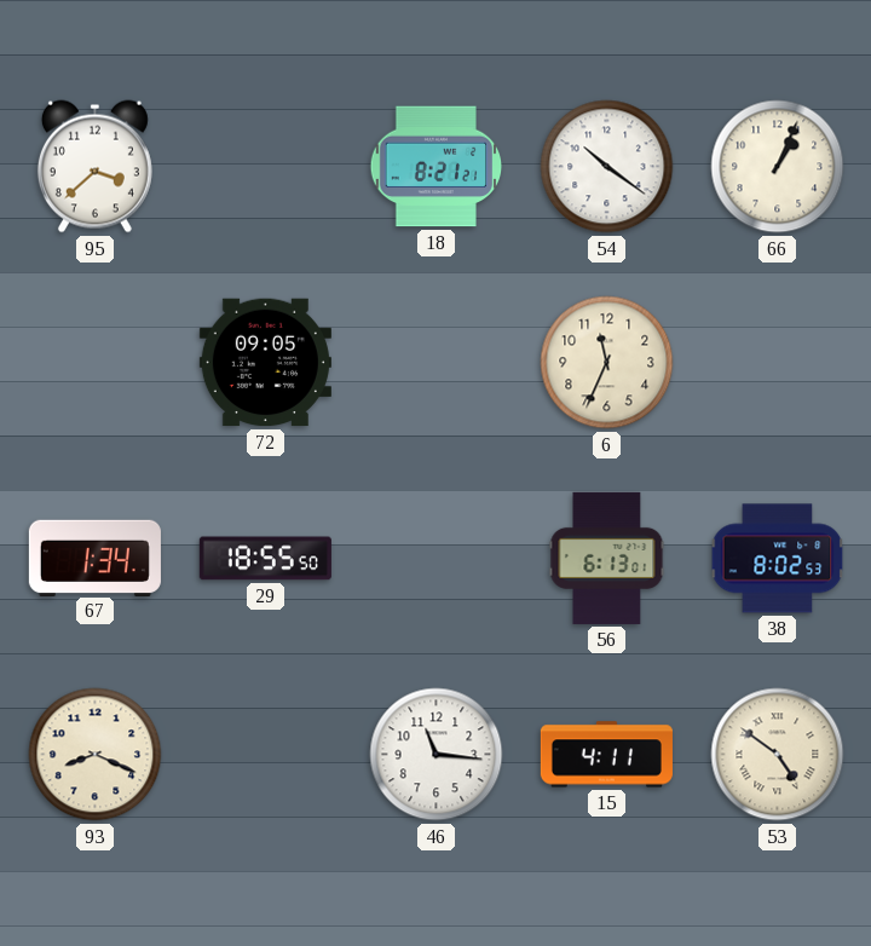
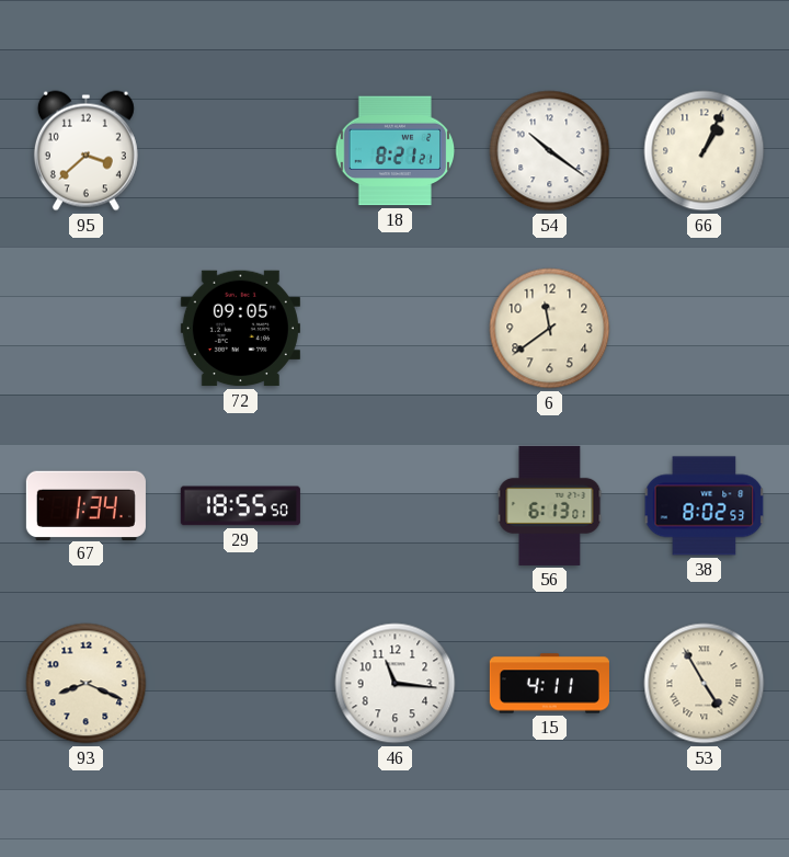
6: 11:34 -> 11:39
53: 4:51 -> 4:55
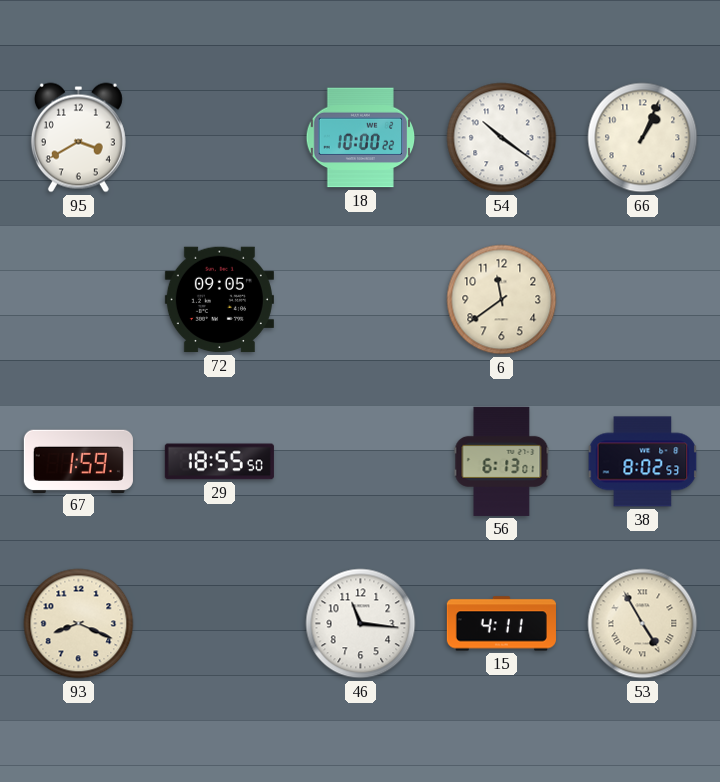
95: 3:38 -> 3:40
18: 8:21 -> 10:00
67: 1:34 -> 1:59
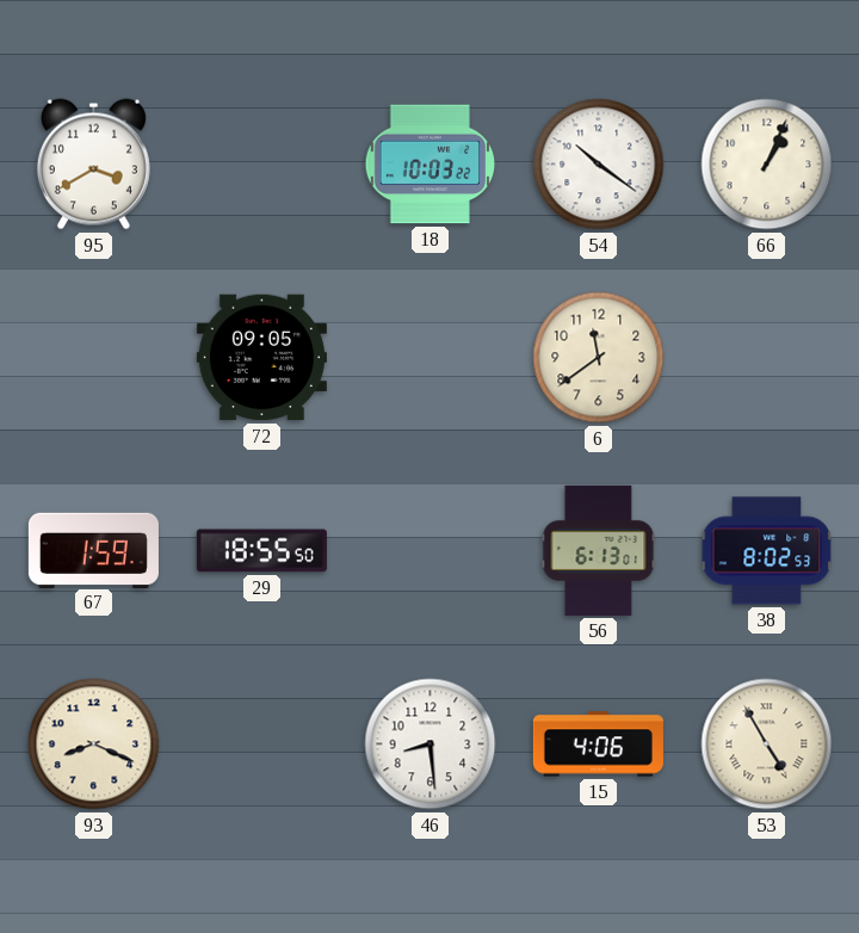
18: 10:00 -> 10:03
46: 11:16 -> 8:29
15: 4:11 -> 4:06
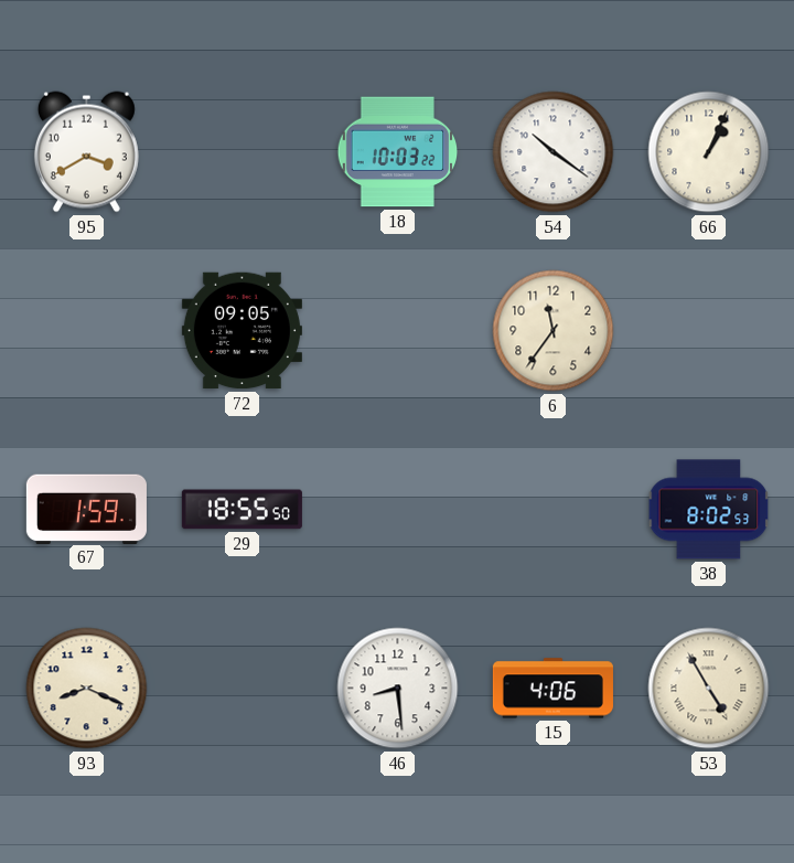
6: 11:39 -> 11:36
56: 6:13 -> none
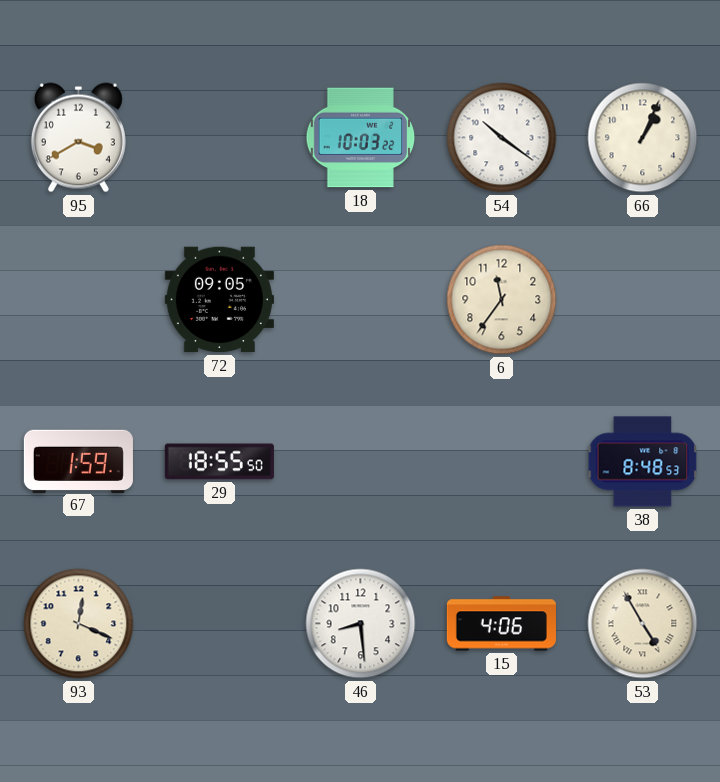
38: 8:02 -> 8:48
93: 8:19 -> 12:19
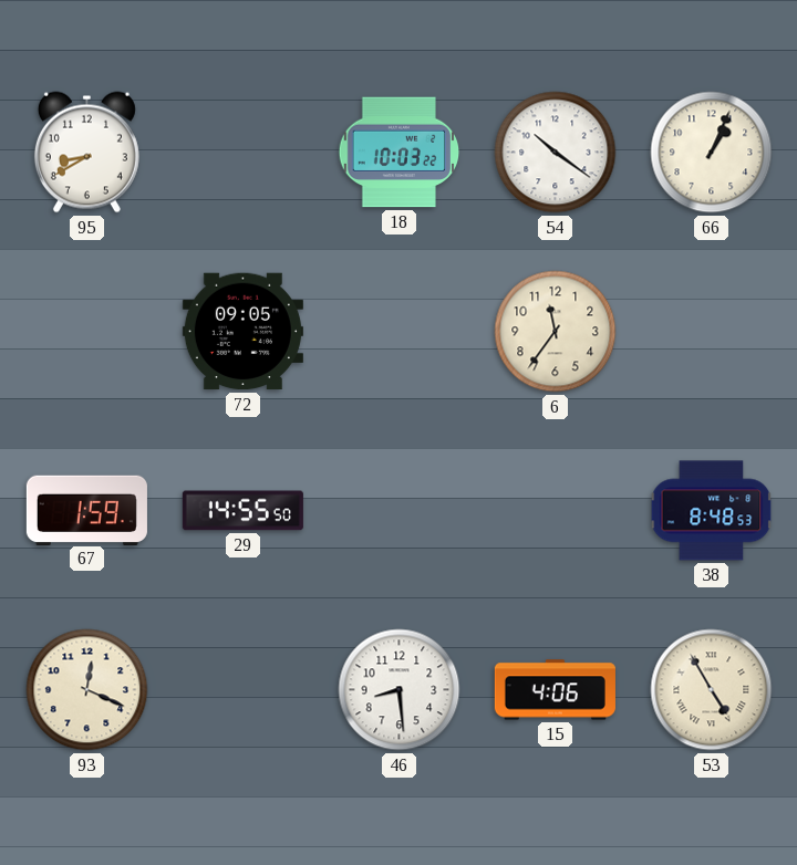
95: 3:40 -> 8:40
29: 18:55 -> 14:55
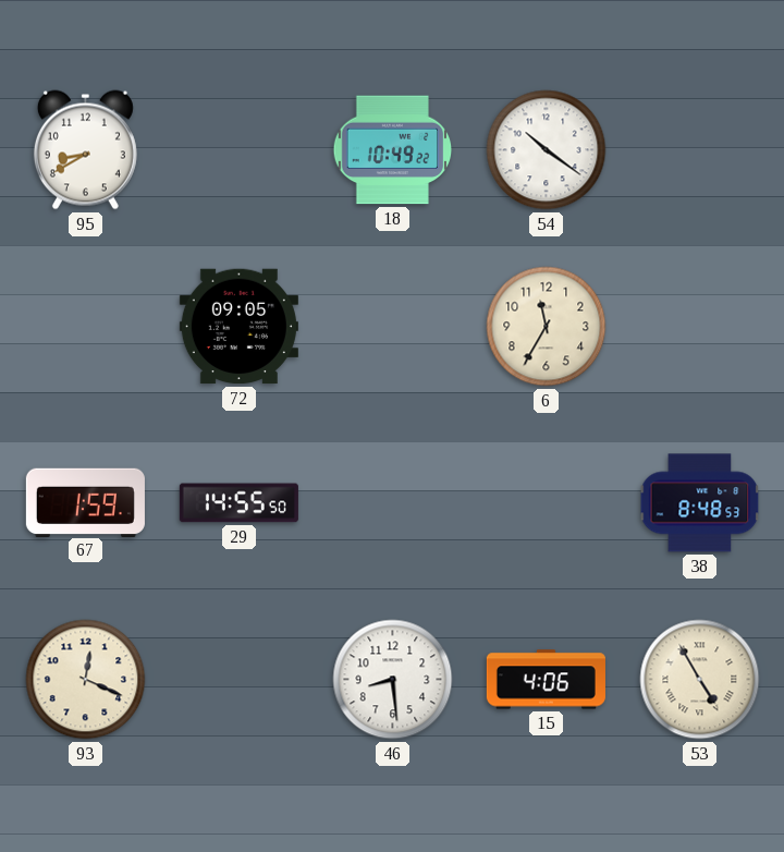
18: 10:03 -> 10:49
66: 1:04 -> none
6: 11:36 -> 11:35
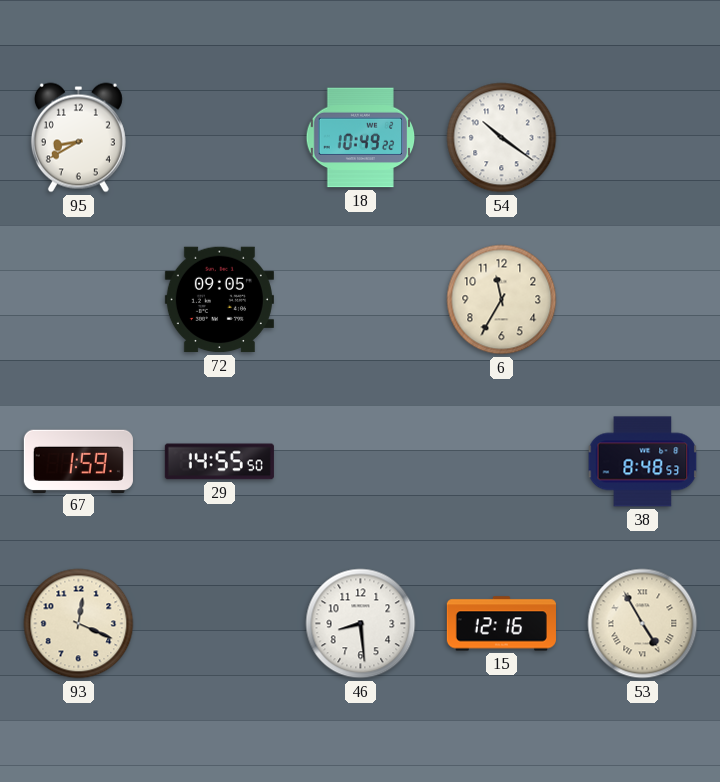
15: 4:06 -> 12:16
